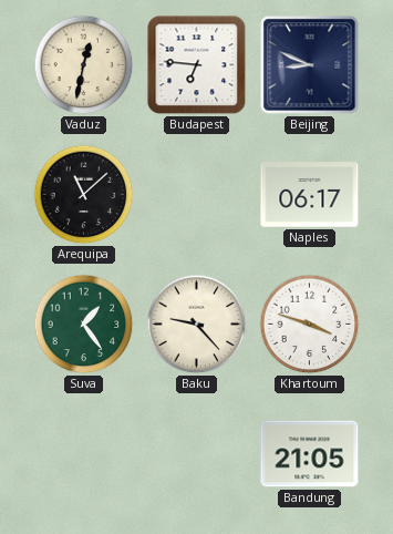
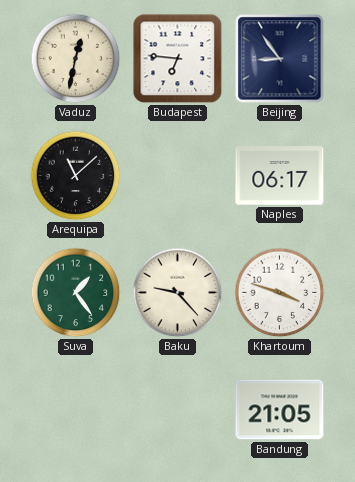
Beijing: 8:49 -> 8:54
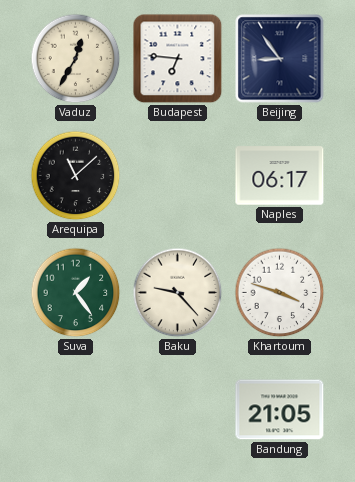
Vaduz: 12:32 -> 12:35
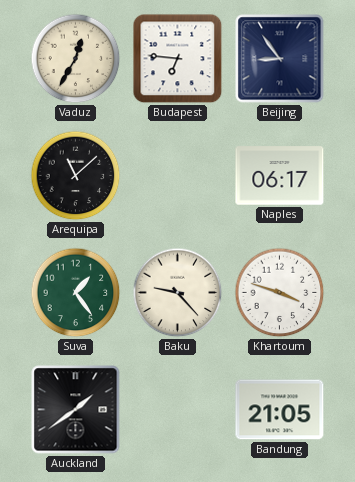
Auckland: none -> 1:39
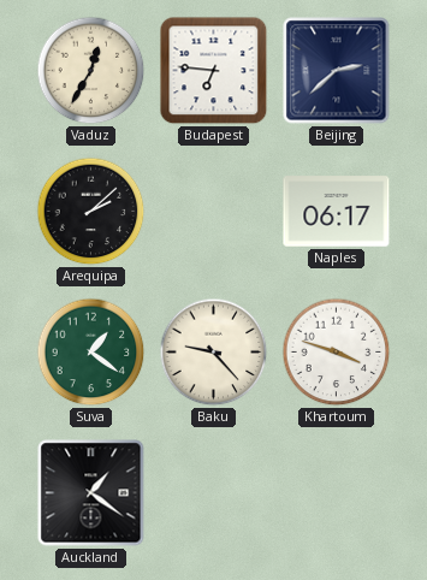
Beijing: 8:54 -> 2:38
Arequipa: 11:08 -> 2:08
Suva: 1:24 -> 1:21
Auckland: 1:39 -> 1:21
Bandung: 21:05 -> none
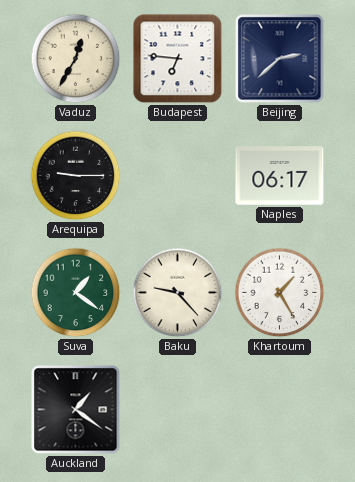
Arequipa: 2:08 -> 9:15
Khartoum: 3:48 -> 1:25
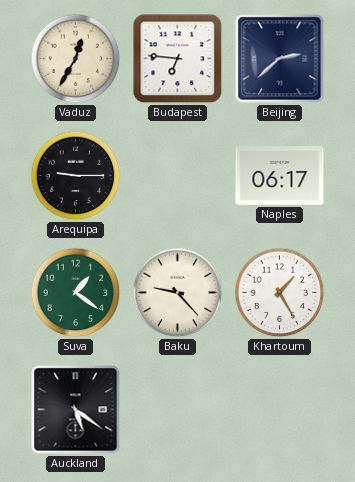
Auckland: 1:21 -> 5:21
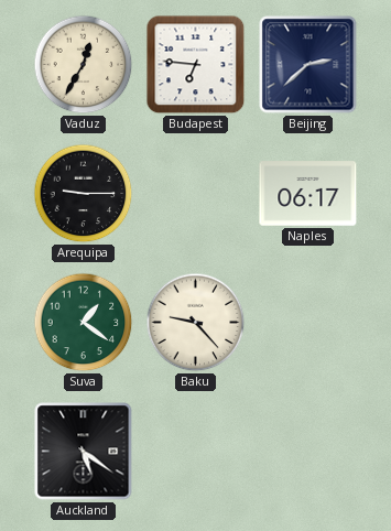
Khartoum: 1:25 -> none
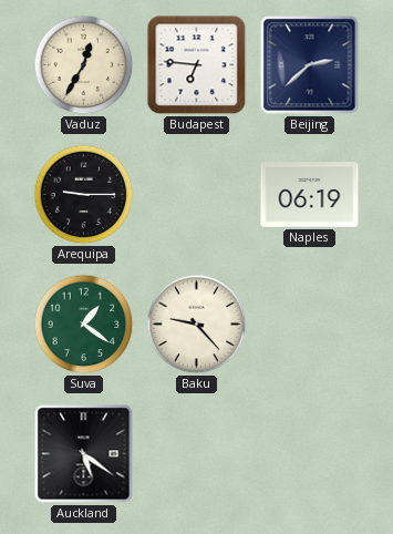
Naples: 06:17 -> 06:19
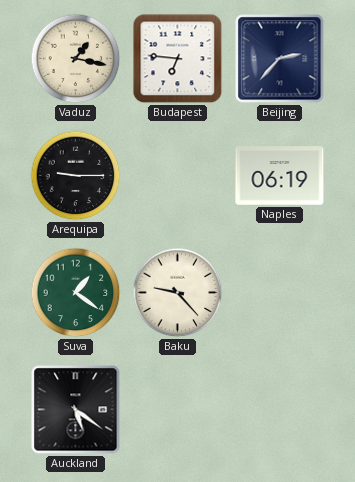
Vaduz: 12:35 -> 1:17
Beijing: 2:38 -> 2:37
